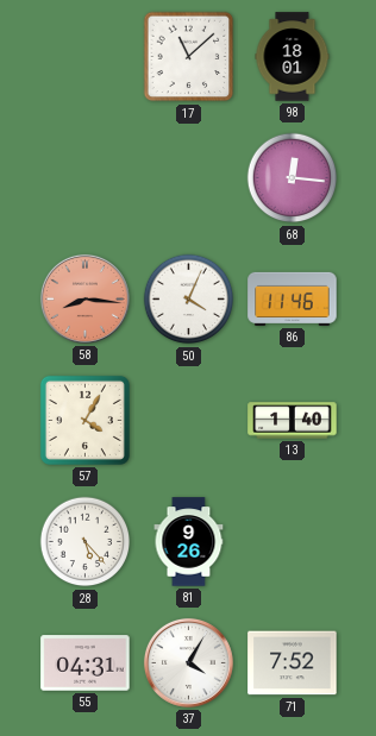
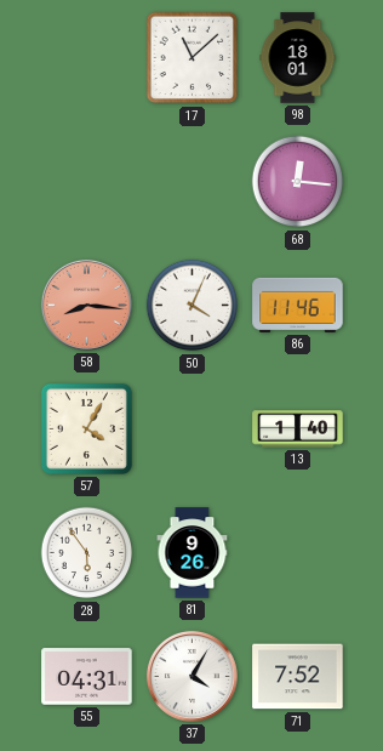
28: 5:23 -> 5:54
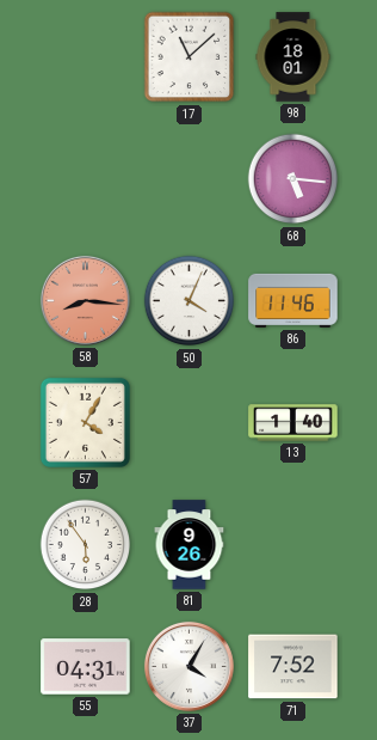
68: 12:16 -> 5:16
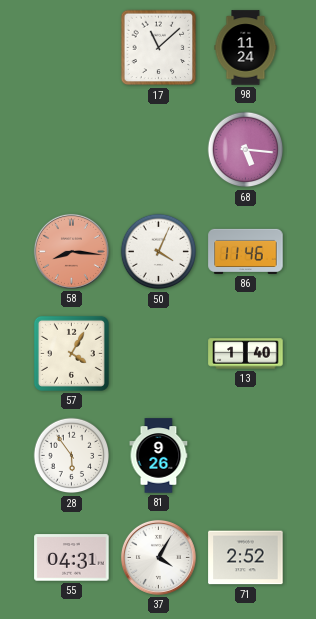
98: 18:01 -> 11:24
71: 7:52 -> 2:52
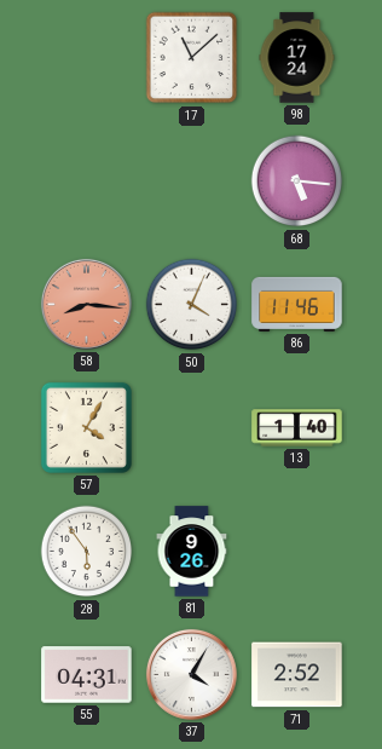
98: 11:24 -> 17:24
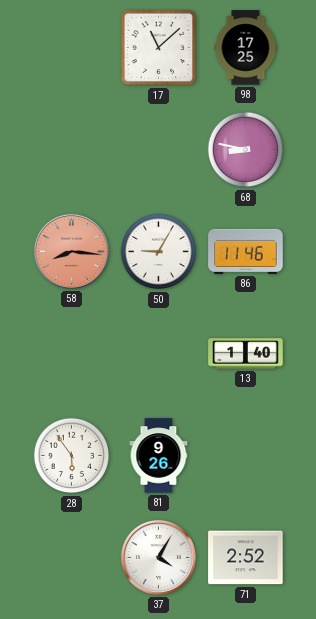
98: 17:24 -> 17:25
68: 5:16 -> 8:47
50: 4:04 -> 9:05
57: 4:05 -> none
55: 04:31 -> none
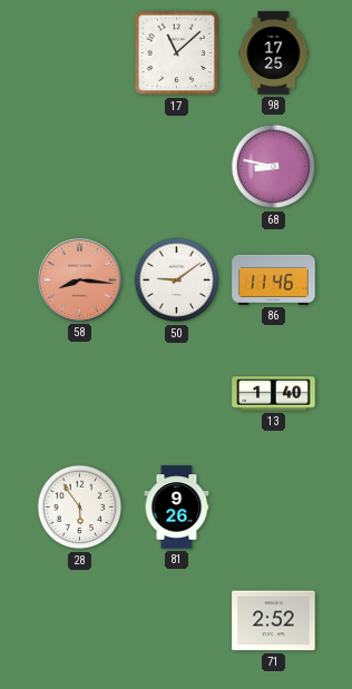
50: 9:05 -> 9:09
37: 4:05 -> none
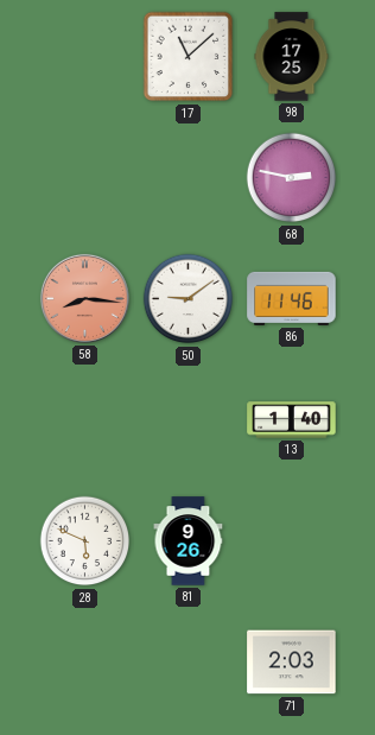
68: 8:47 -> 2:47
28: 5:54 -> 5:49
71: 2:52 -> 2:03
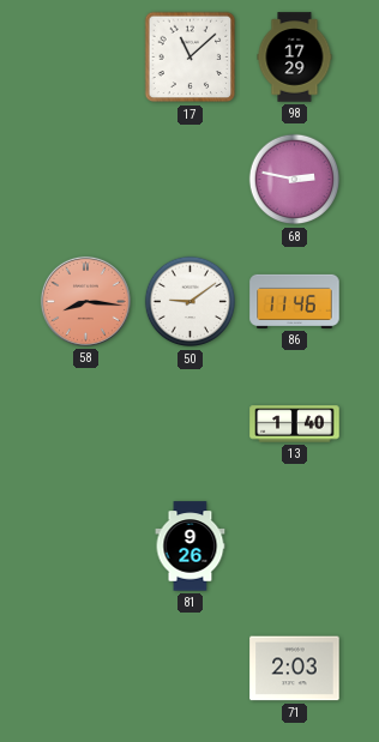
98: 17:25 -> 17:29
28: 5:49 -> none
